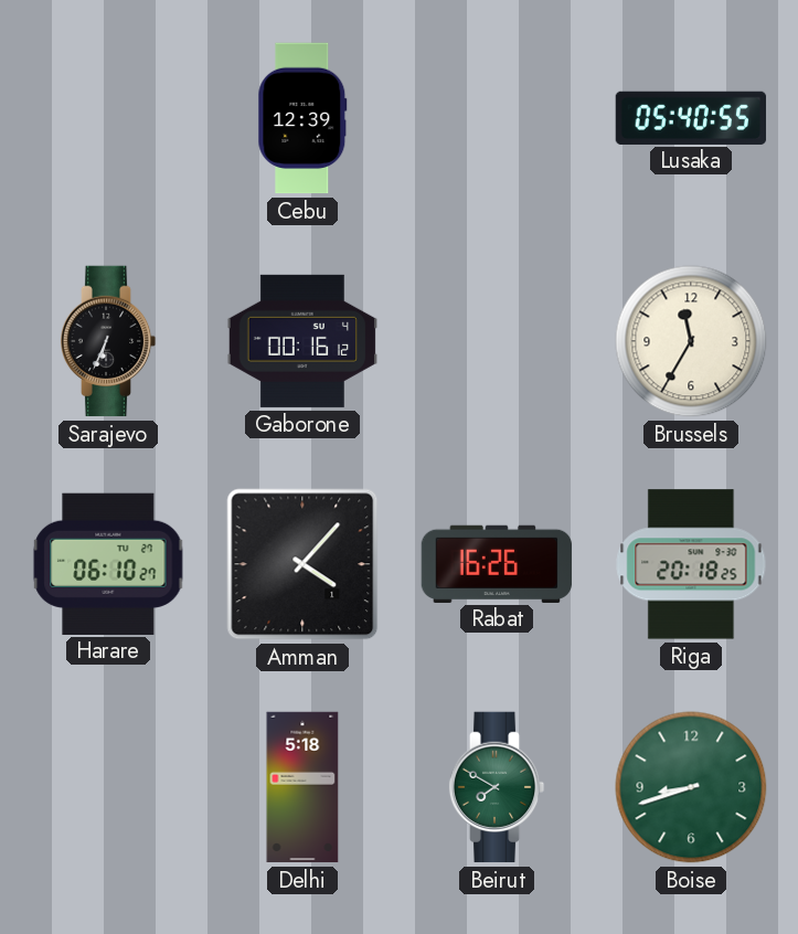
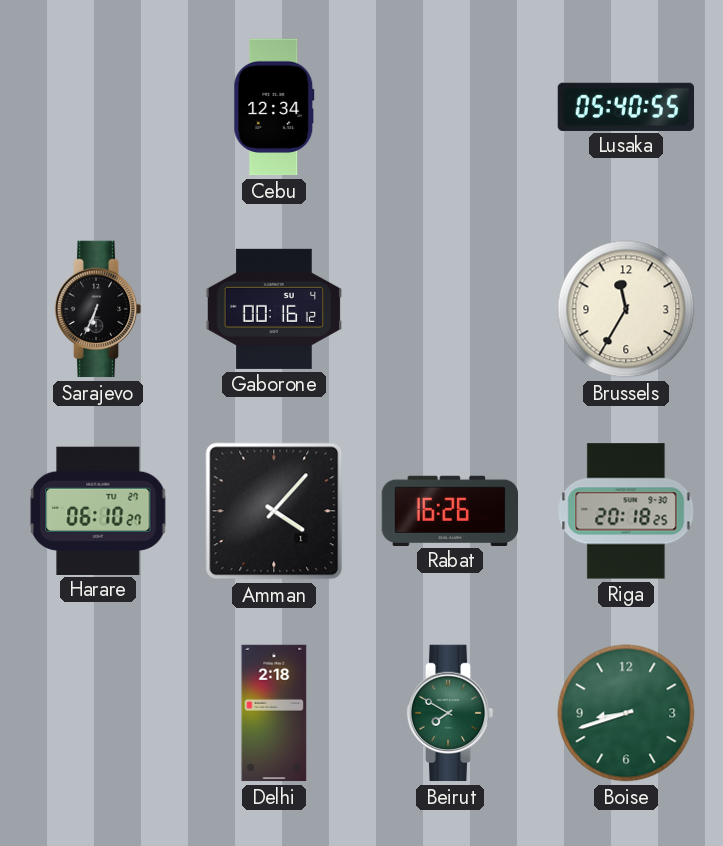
Cebu: 12:39 -> 12:34
Delhi: 5:18 -> 2:18
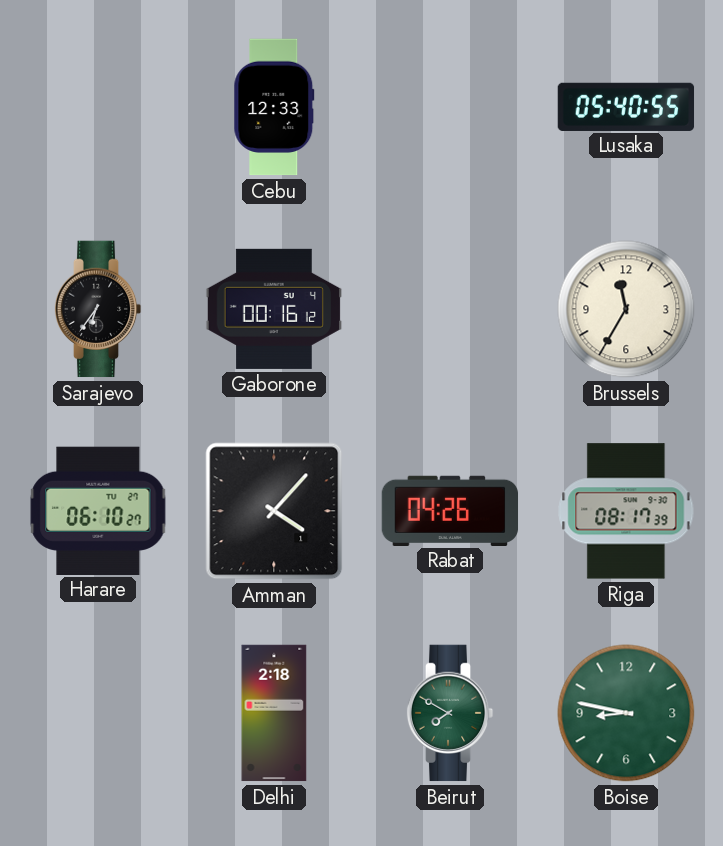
Cebu: 12:34 -> 12:33
Sarajevo: 6:34 -> 6:36
Rabat: 16:26 -> 04:26
Riga: 20:18 -> 08:17
Boise: 8:42 -> 8:47
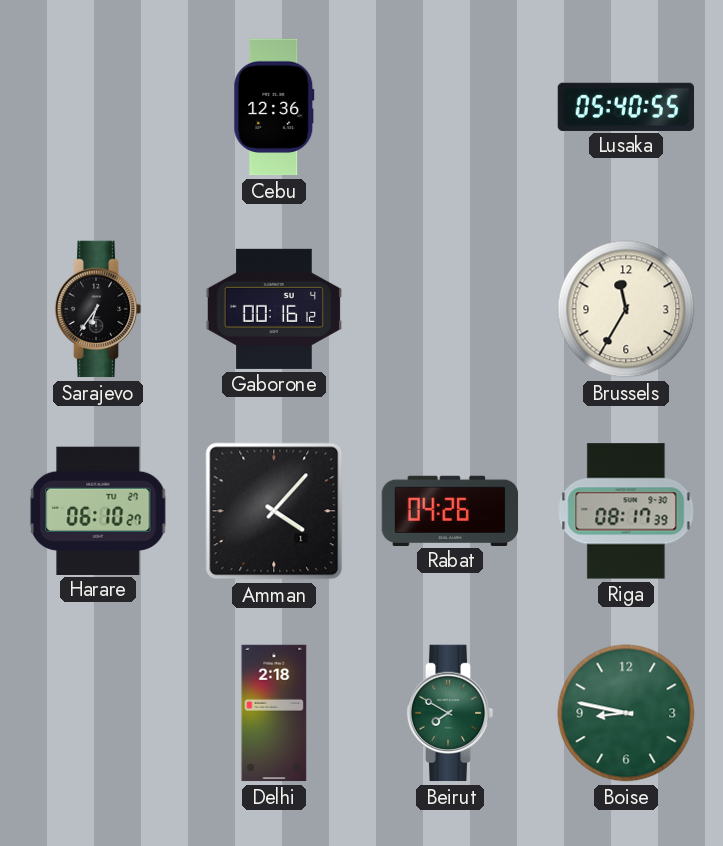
Cebu: 12:33 -> 12:36
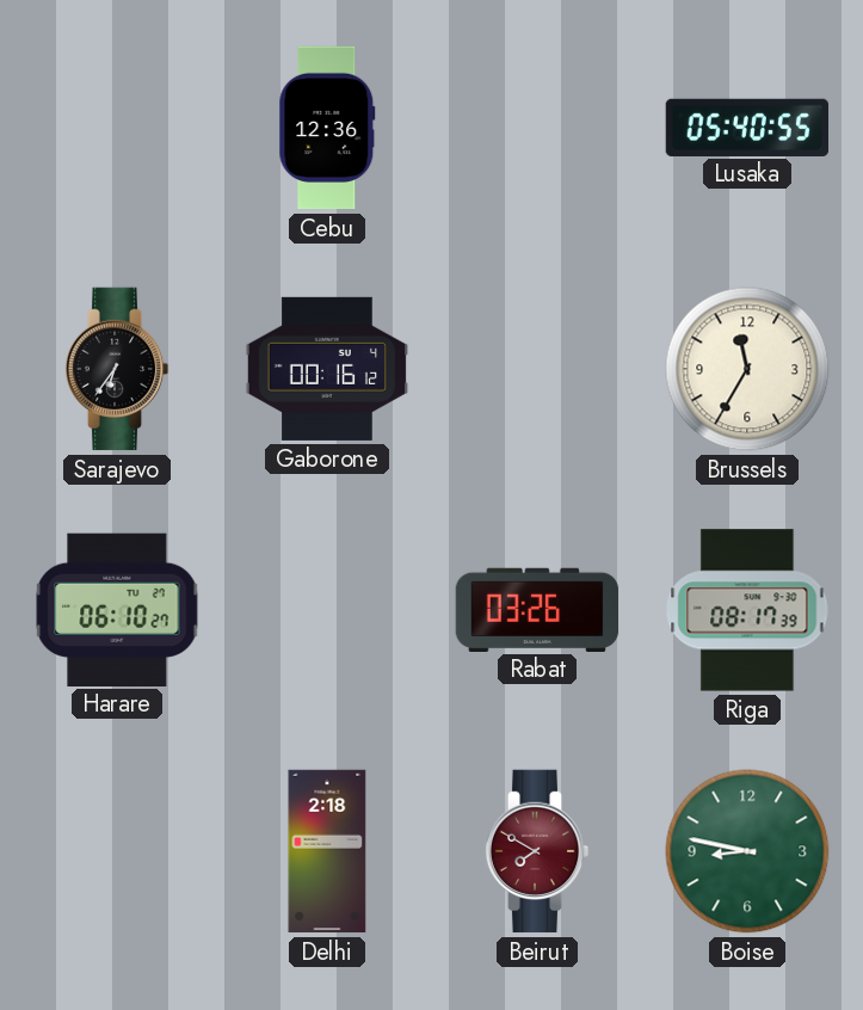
Amman: 4:07 -> none
Rabat: 04:26 -> 03:26
Beirut dial: green -> burgundy
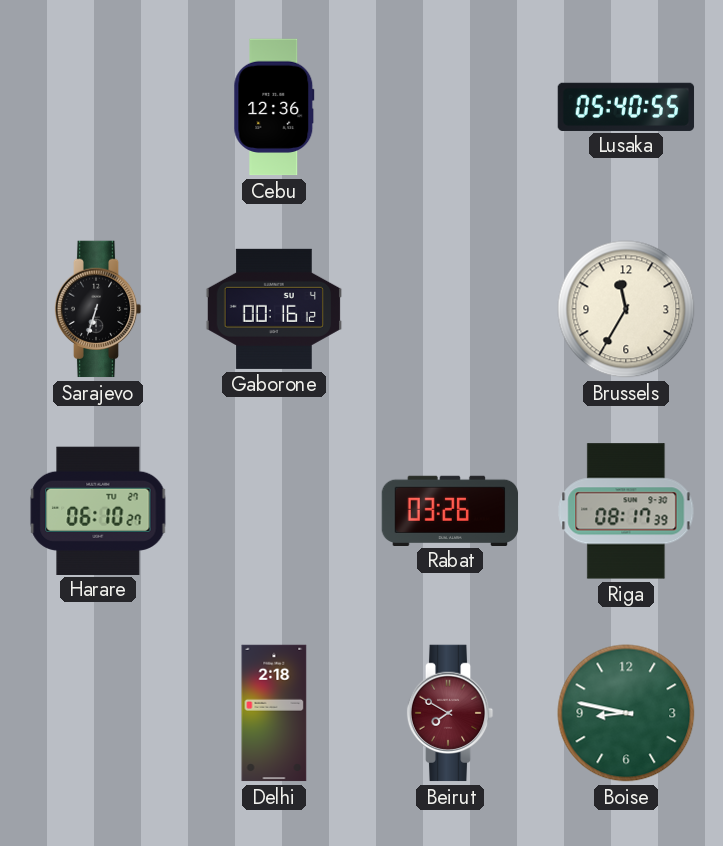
Sarajevo: 6:36 -> 6:33
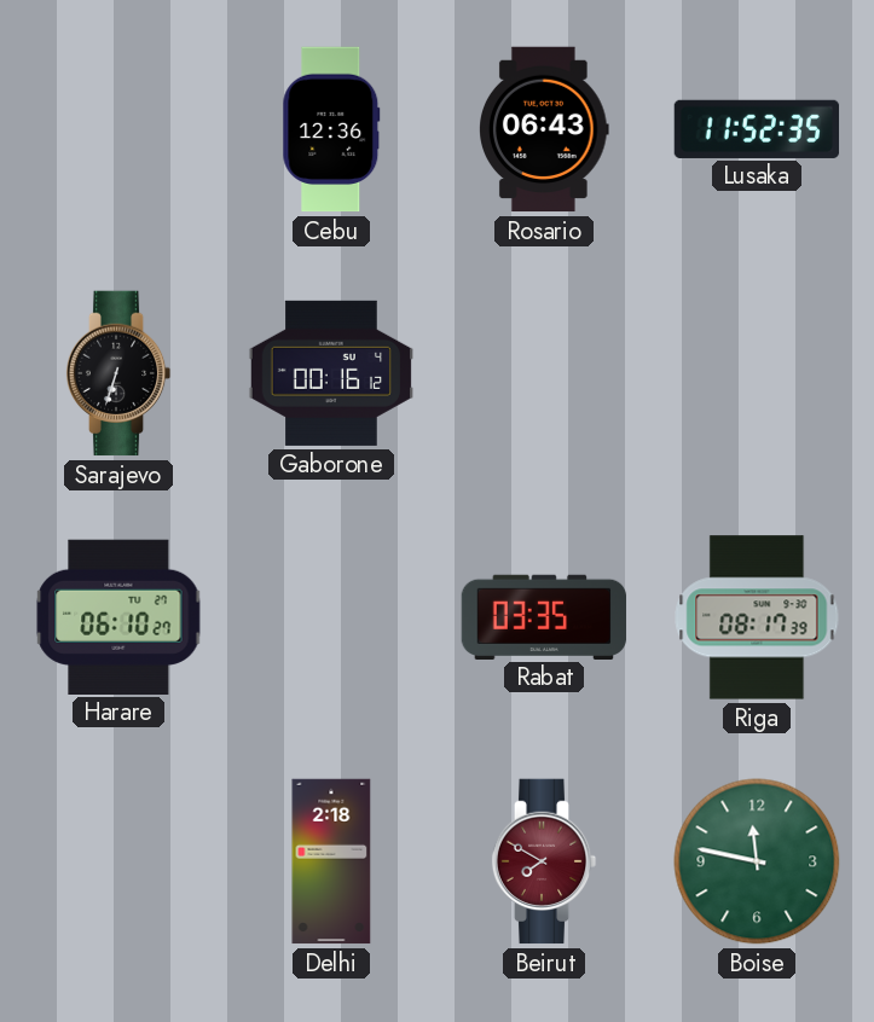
Rosario: none -> 06:43
Lusaka: 05:40 -> 11:52
Brussels: 11:35 -> none
Rabat: 03:26 -> 03:35
Boise: 8:47 -> 11:47
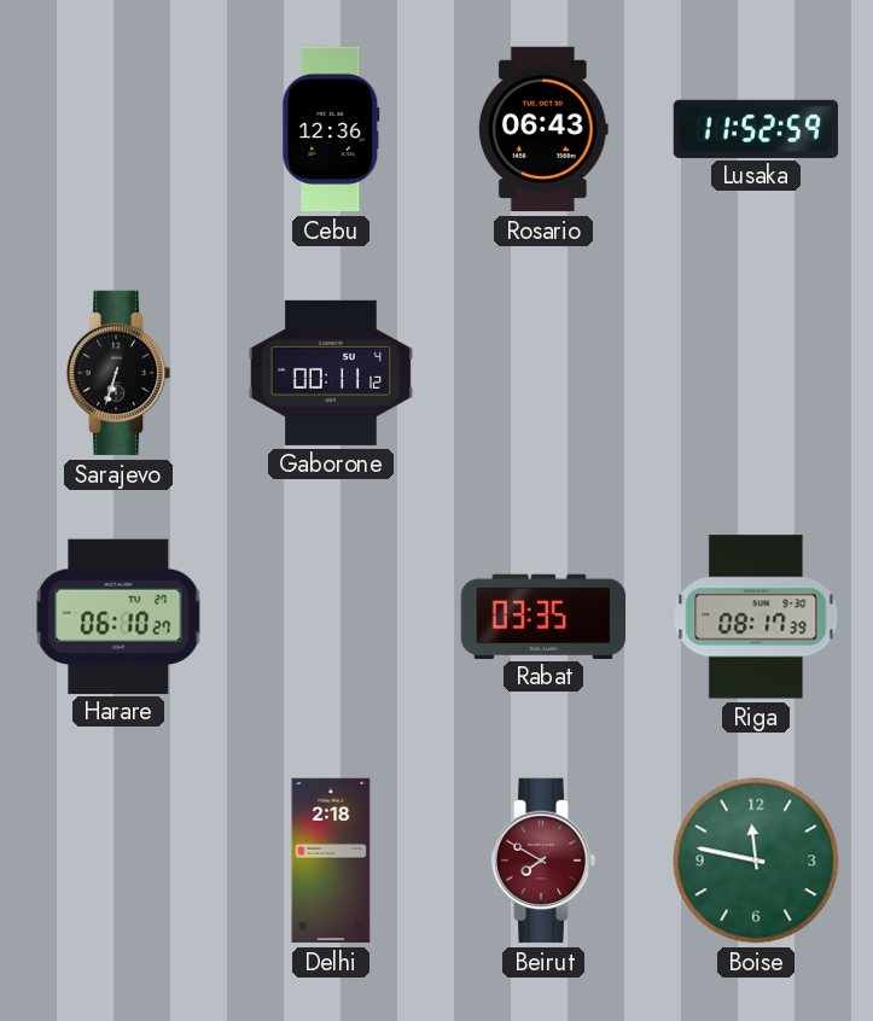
Lusaka: 11:52:35 -> 11:52:59
Gaborone: 00:16 -> 00:11
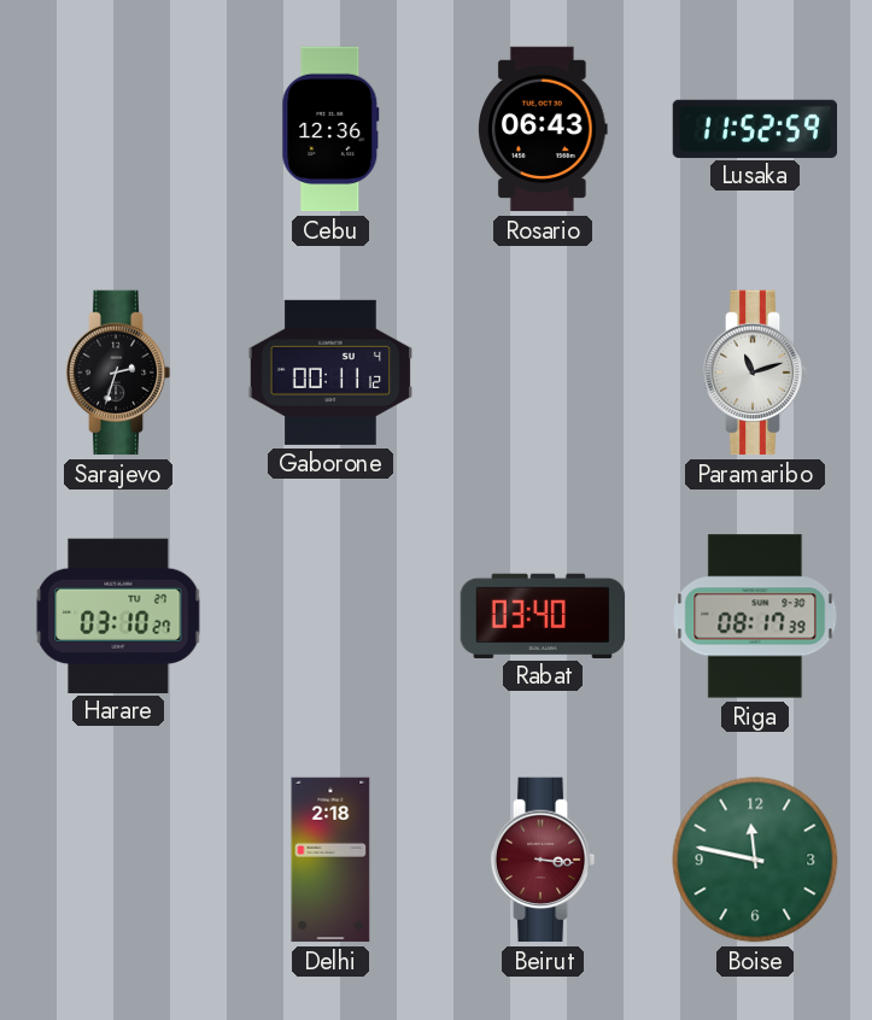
Sarajevo: 6:33 -> 2:33
Paramaribo: none -> 11:12
Harare: 06:10 -> 03:10
Rabat: 03:35 -> 03:40
Beirut: 7:50 -> 3:16
